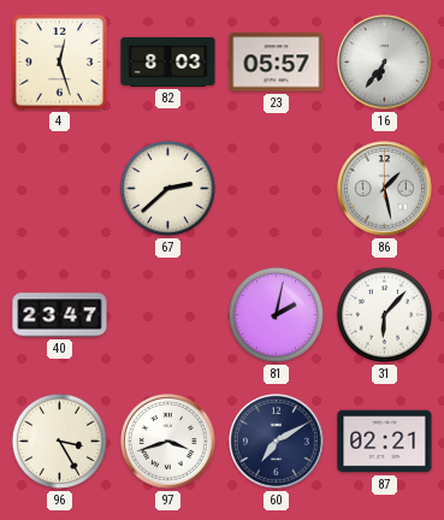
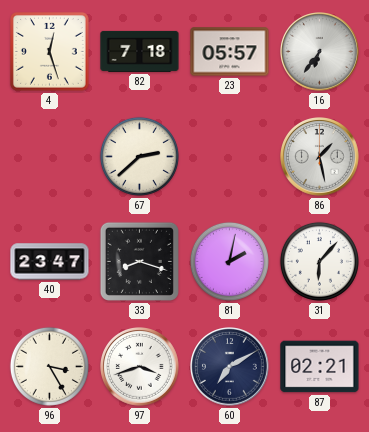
82: 8:03 -> 7:18
33: none -> 8:18
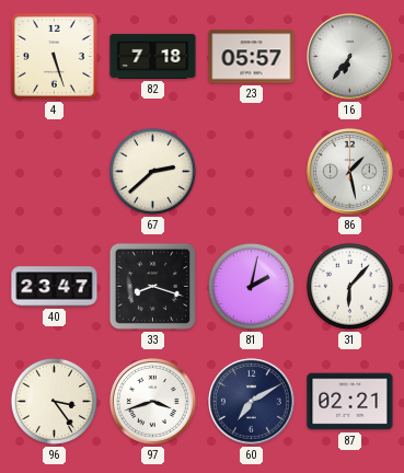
4: 12:27 -> 5:27
96: 3:25 -> 3:24
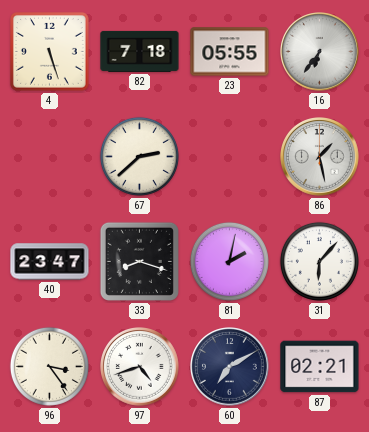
23: 05:57 -> 05:55
97: 3:42 -> 4:42
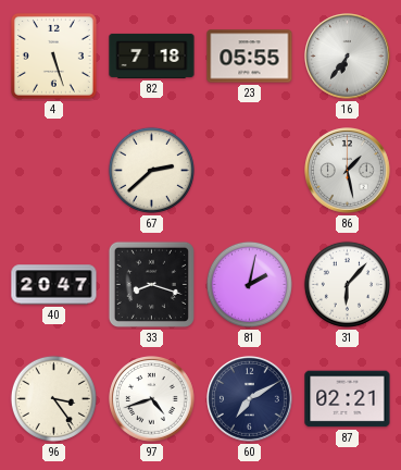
40: 23:47 -> 20:47
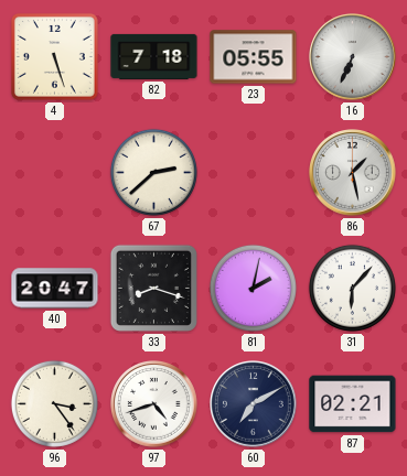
16: 6:36 -> 6:34
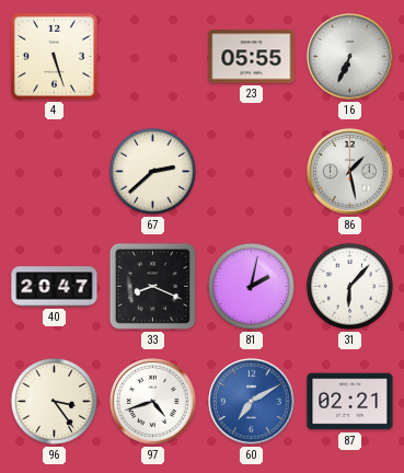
82: 7:18 -> none
33: 8:18 -> 8:19
60 dial: navy -> blue
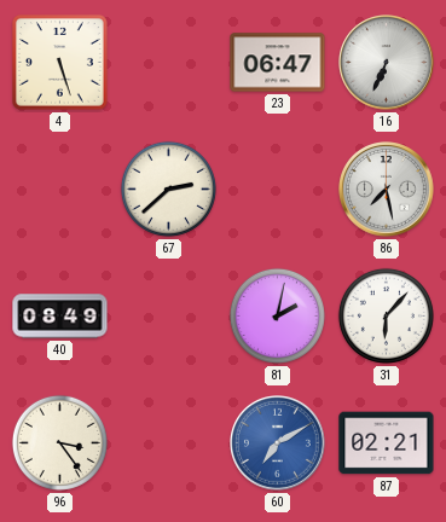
23: 05:55 -> 06:47
86: 1:28 -> 7:28
40: 20:47 -> 08:49
33: 8:19 -> none
97: 4:42 -> none
